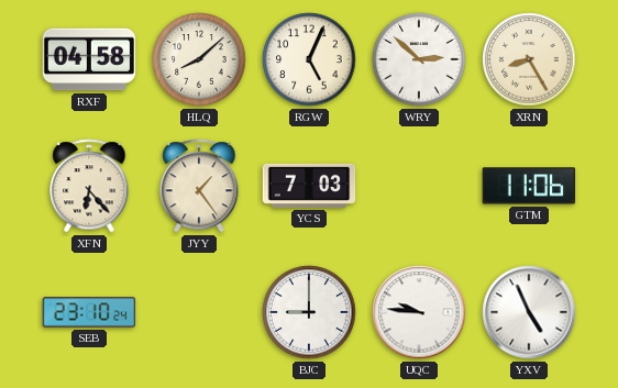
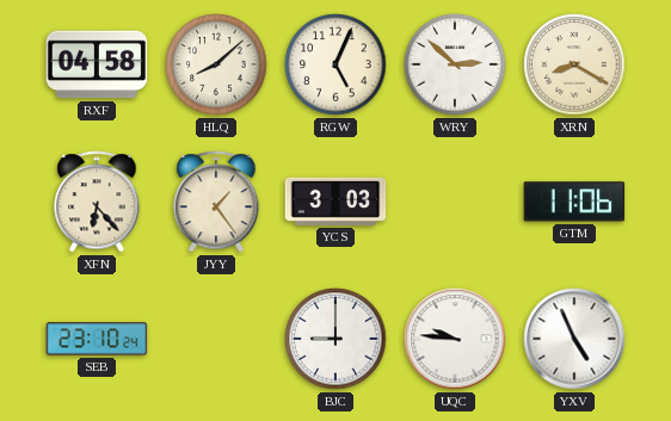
XRN: 8:25 -> 8:20
YCS: 7:03 -> 3:03
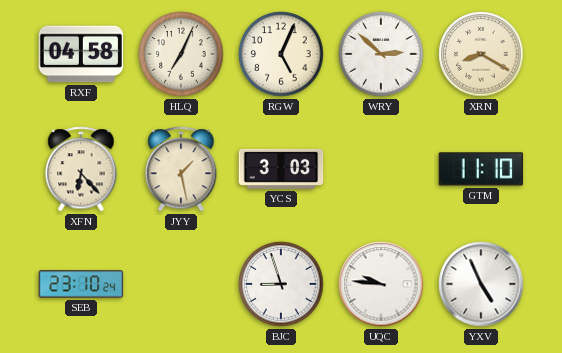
HLQ: 8:08 -> 7:04
JYY: 1:24 -> 1:28
GTM: 11:06 -> 11:10
BJC: 9:00 -> 8:57
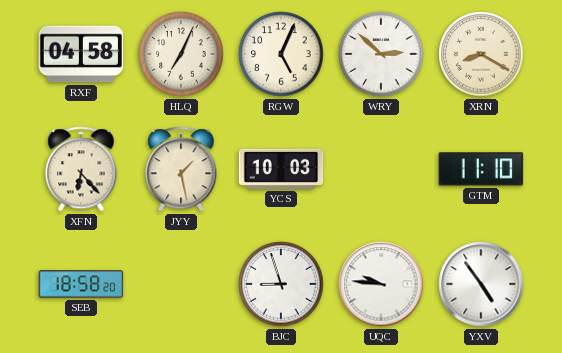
YCS: 3:03 -> 10:03
SEB: 23:10 -> 18:58
YXV: 4:56 -> 4:54
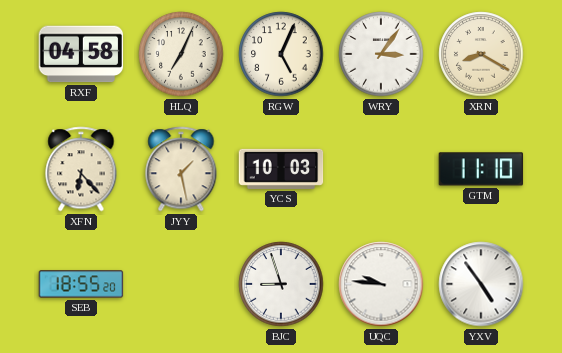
WRY: 2:52 -> 3:06
SEB: 18:58 -> 18:55
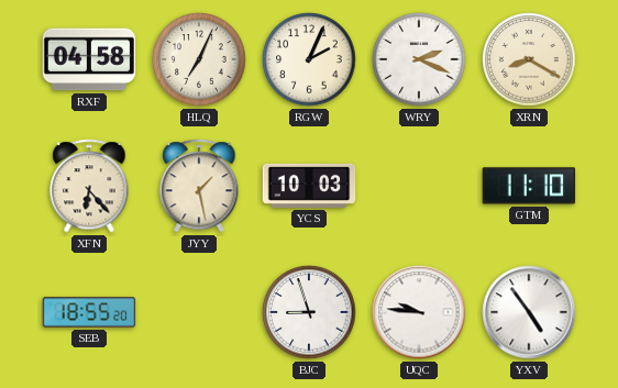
RGW: 5:04 -> 2:04
WRY: 3:06 -> 2:19
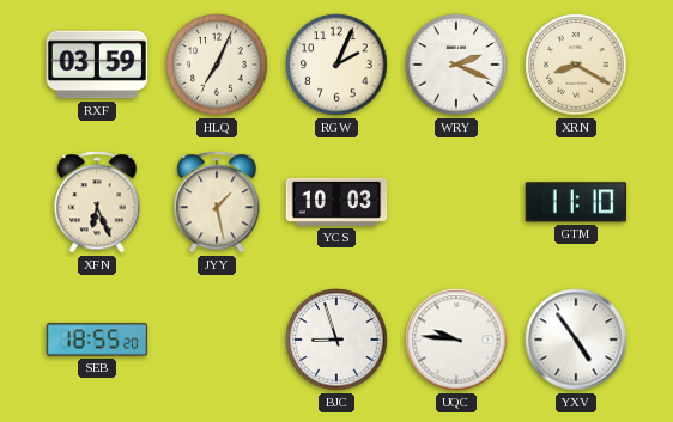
RXF: 04:58 -> 03:59
XFN: 6:23 -> 6:26
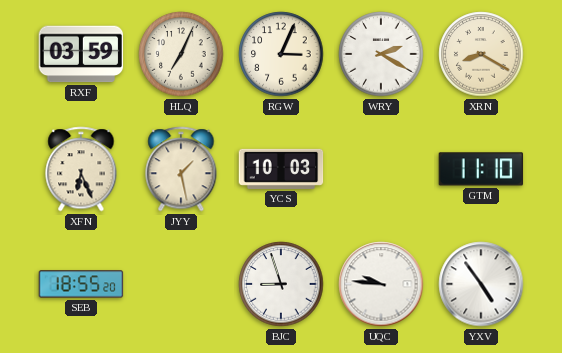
RGW: 2:04 -> 3:04
WRY: 2:19 -> 2:20
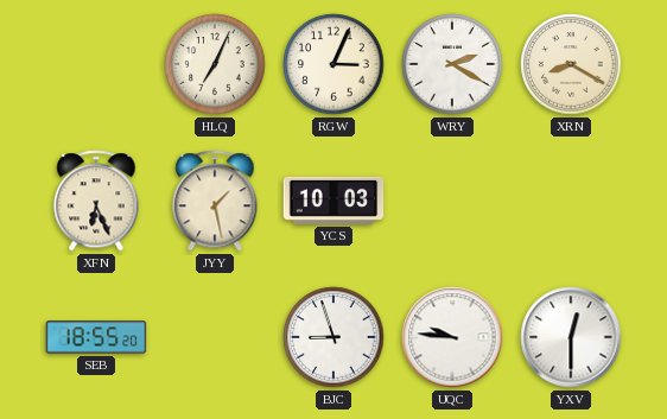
RXF: 03:59 -> none
GTM: 11:10 -> none
YXV: 4:54 -> 12:30
